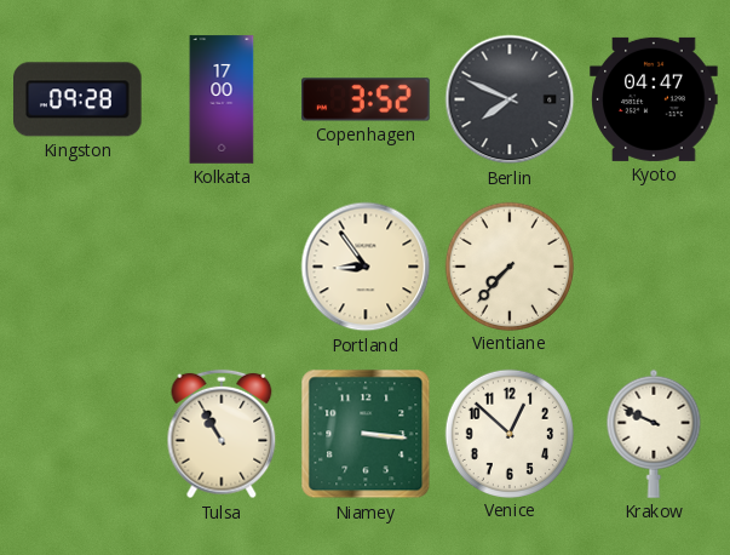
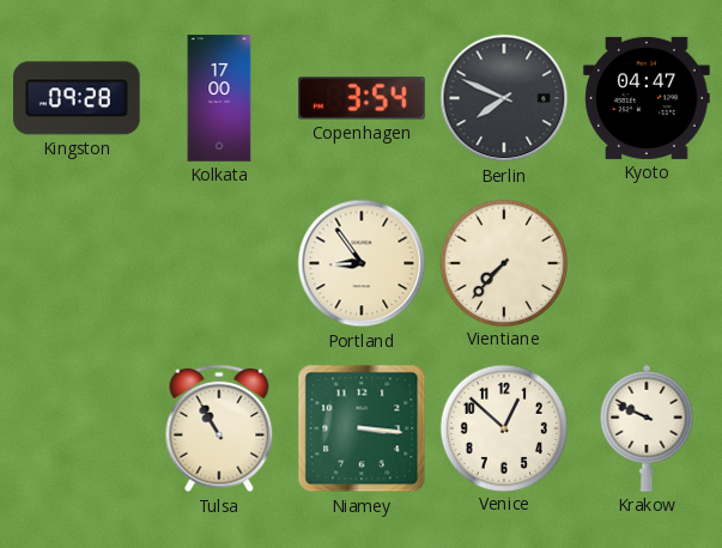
Copenhagen: 3:52 -> 3:54
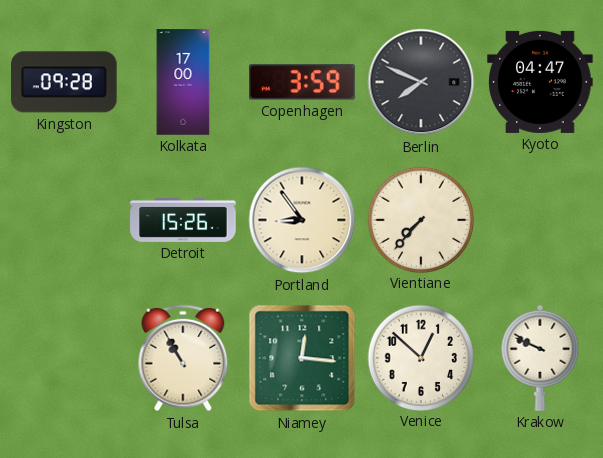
Copenhagen: 3:54 -> 3:59
Detroit: none -> 15:26
Niamey: 3:16 -> 12:16
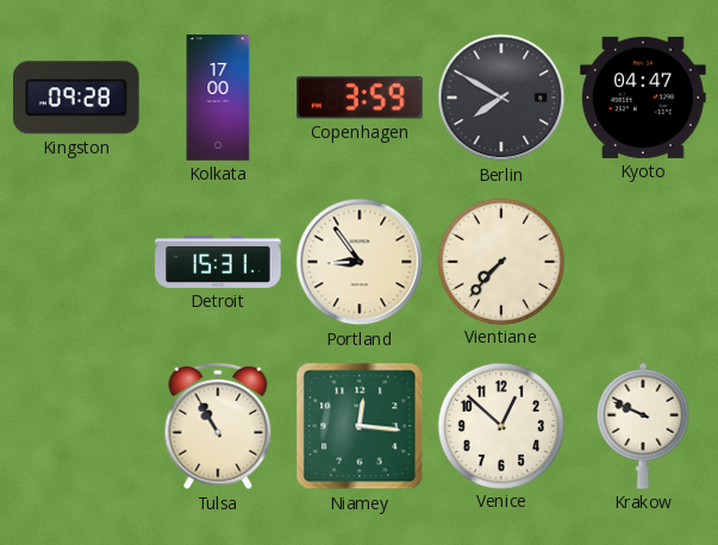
Berlin: 7:49 -> 7:50
Detroit: 15:26 -> 15:31
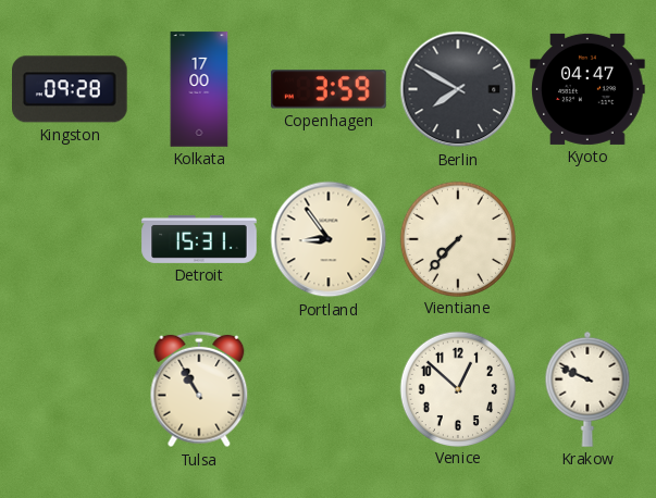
Niamey: 12:16 -> none
